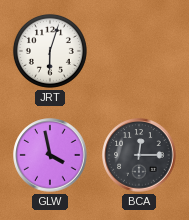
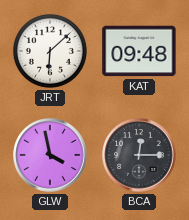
JRT: 6:03 -> 6:08
KAT: none -> 09:48
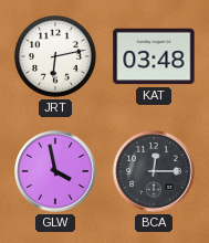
JRT: 6:08 -> 6:13
KAT: 09:48 -> 03:48
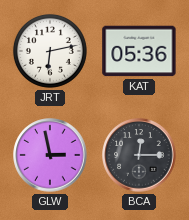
KAT: 03:48 -> 05:36
GLW: 3:58 -> 2:58
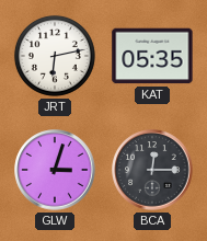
KAT: 05:36 -> 05:35
GLW: 2:58 -> 3:03
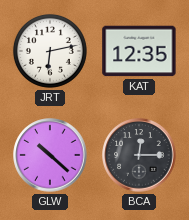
KAT: 05:35 -> 12:35
GLW: 3:03 -> 10:22
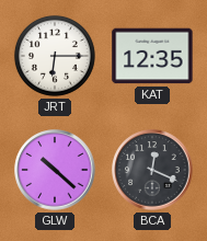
JRT: 6:13 -> 6:15
BCA: 12:15 -> 12:19
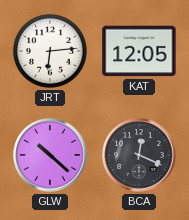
JRT: 6:15 -> 6:14
KAT: 12:35 -> 12:05
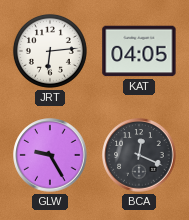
KAT: 12:05 -> 04:05
GLW: 10:22 -> 9:25
